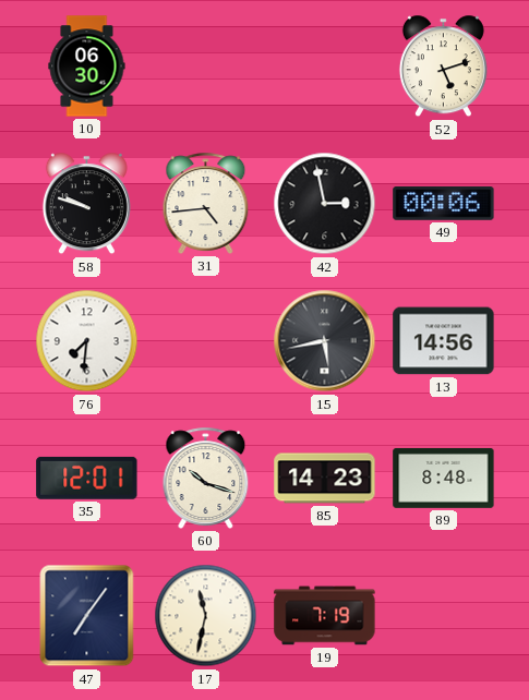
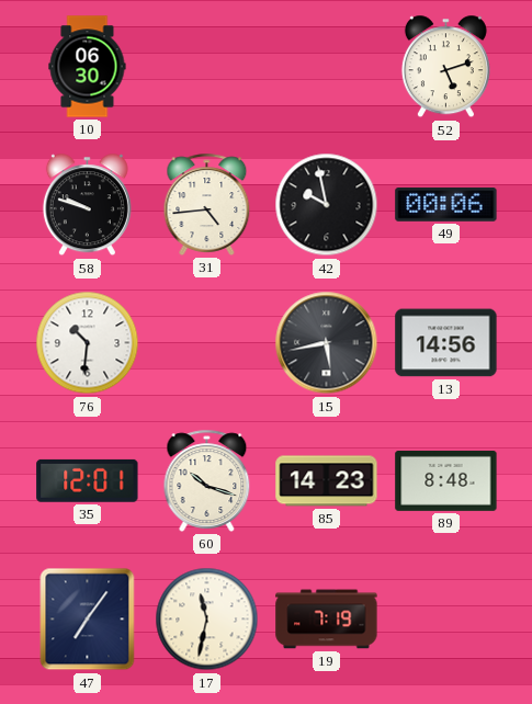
42: 2:58 -> 9:58
76: 7:31 -> 10:31
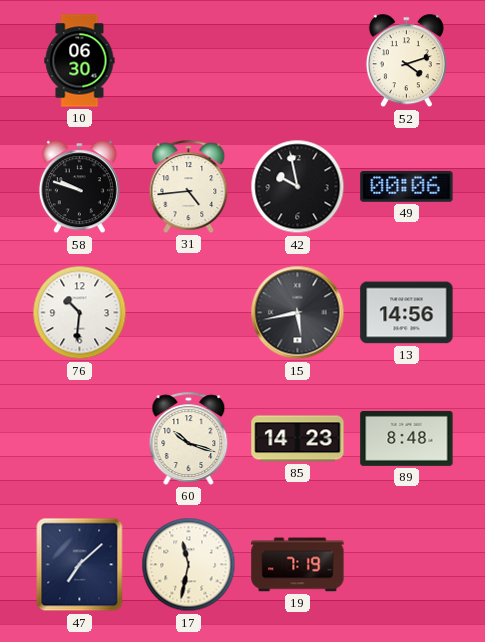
52: 5:12 -> 4:12
35: 12:01 -> none
47: 7:06 -> 7:08
